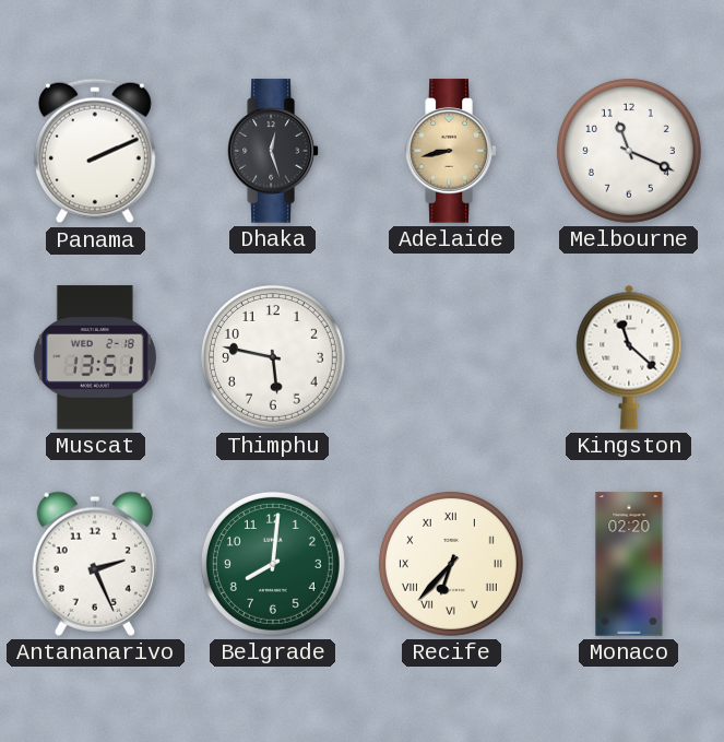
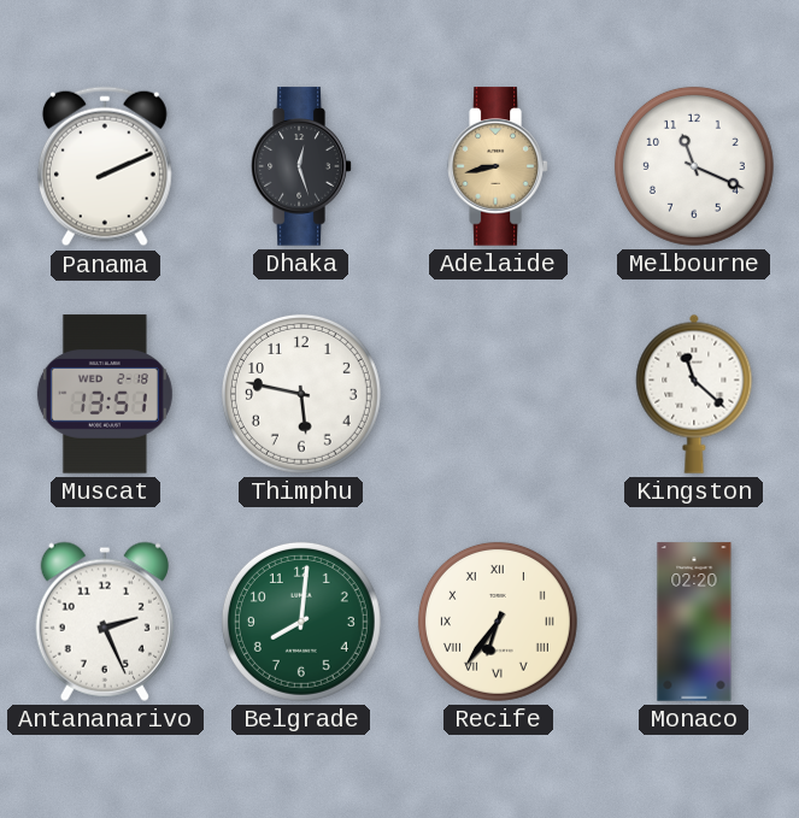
Recife: 6:37 -> 6:36
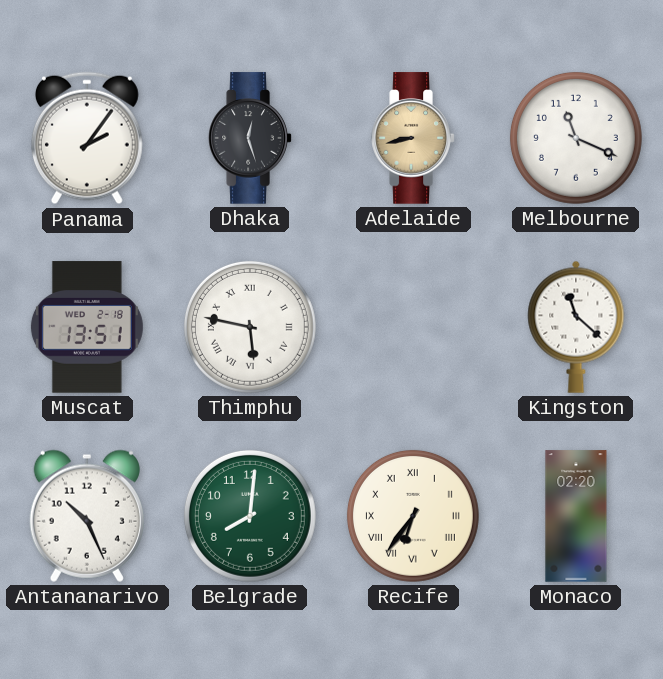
Panama: 2:11 -> 2:06
Thimphu numerals: Arabic -> Roman
Antananarivo: 2:26 -> 10:26
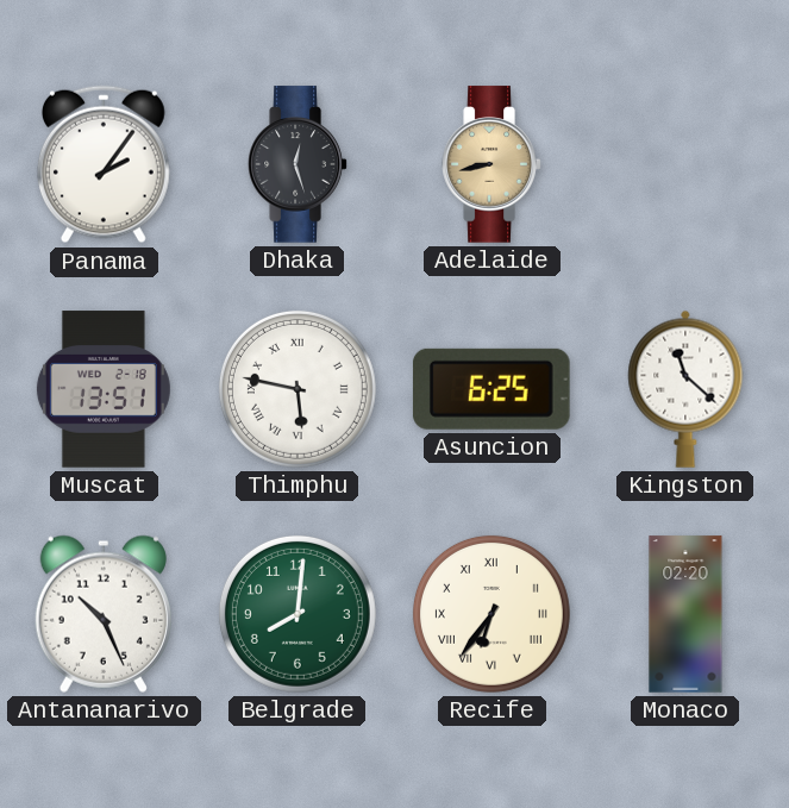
Melbourne: 11:19 -> none
Asuncion: none -> 6:25
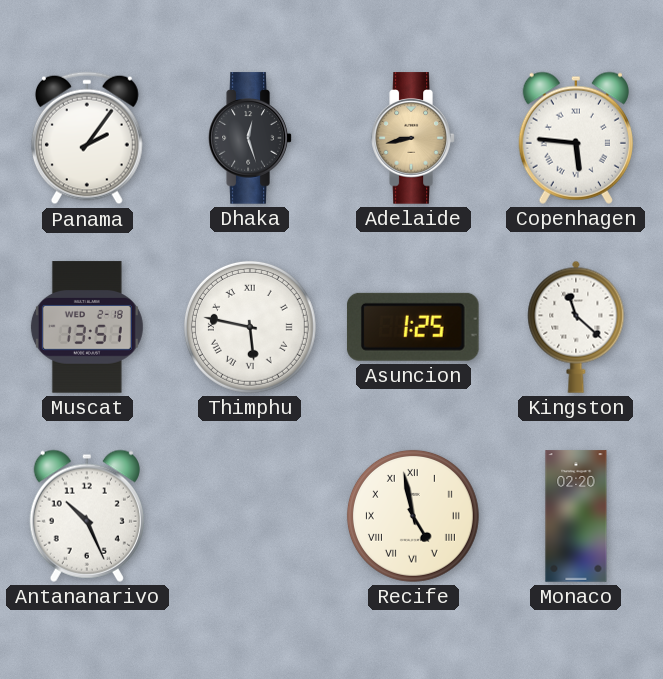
Copenhagen: none -> 5:46
Asuncion: 6:25 -> 1:25
Belgrade: 8:01 -> none
Recife: 6:36 -> 4:58
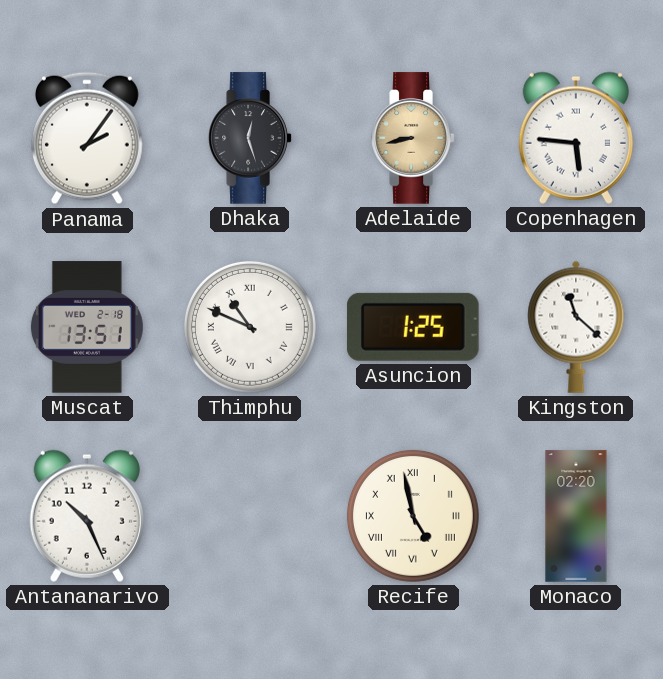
Thimphu: 5:47 -> 10:49
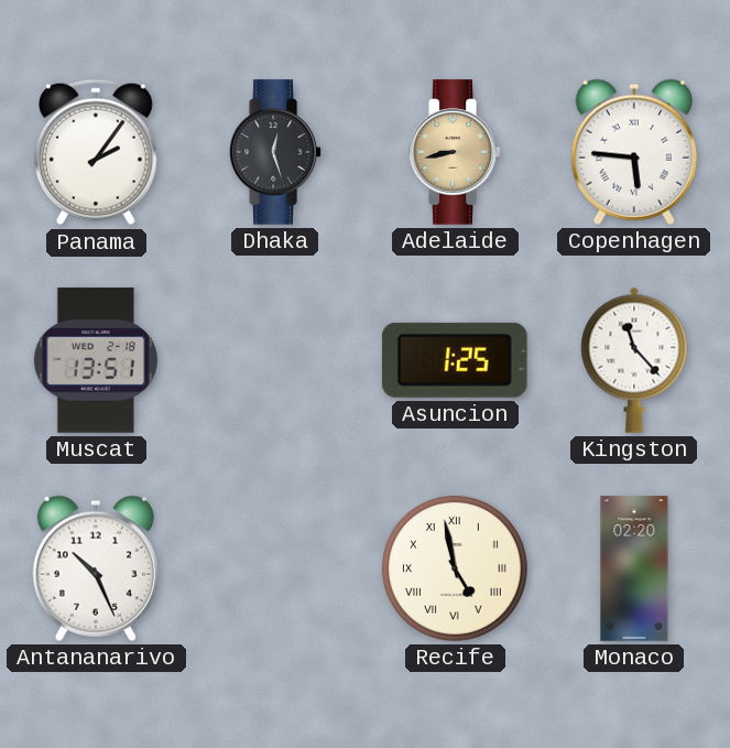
Thimphu: 10:49 -> none
Kingston: 11:22 -> 11:23
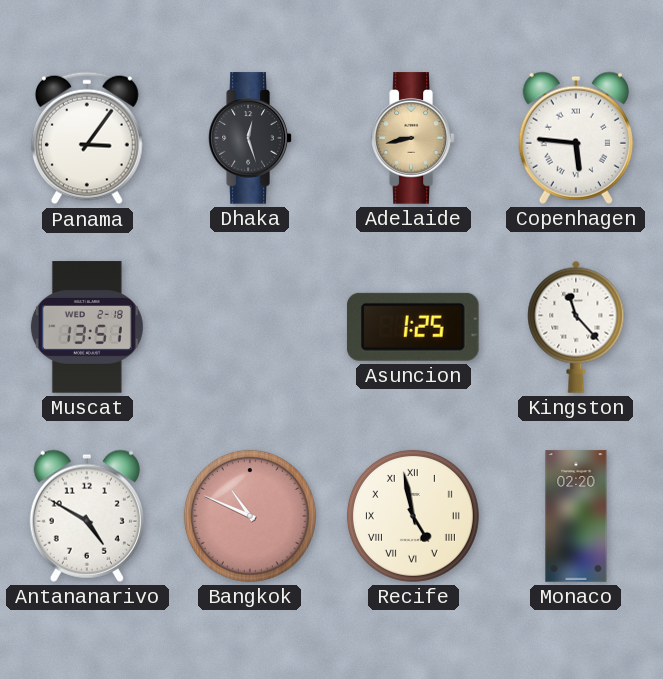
Panama: 2:06 -> 3:06
Antananarivo: 10:26 -> 4:50
Bangkok: none -> 10:49
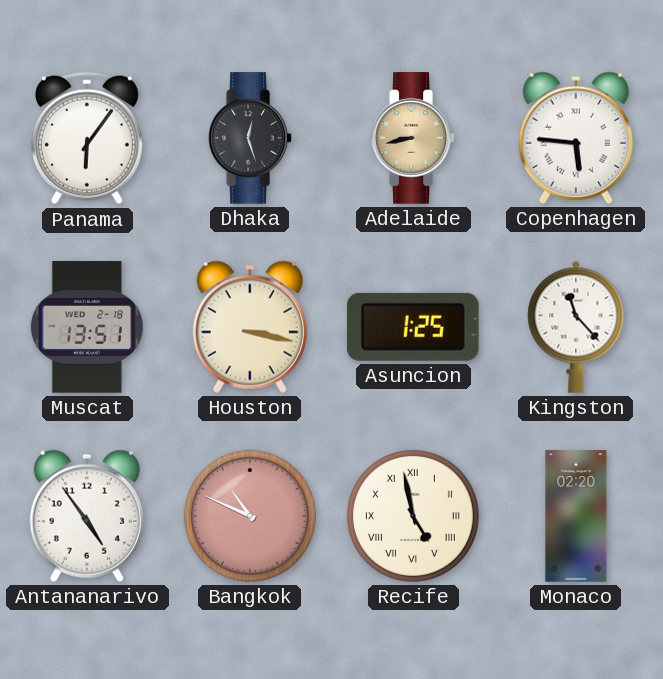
Panama: 3:06 -> 6:06
Houston: none -> 3:17
Antananarivo: 4:50 -> 4:54
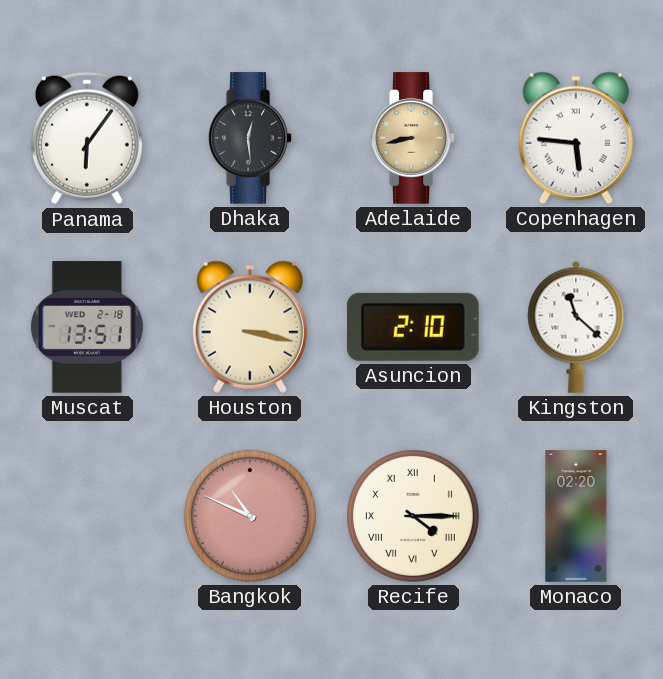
Dhaka: 12:27 -> 12:29
Asuncion: 1:25 -> 2:10
Kingston: 11:23 -> 11:22
Antananarivo: 4:54 -> none
Recife: 4:58 -> 4:15
